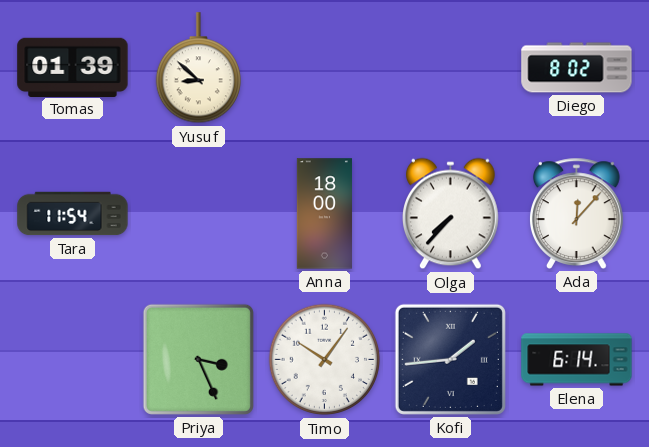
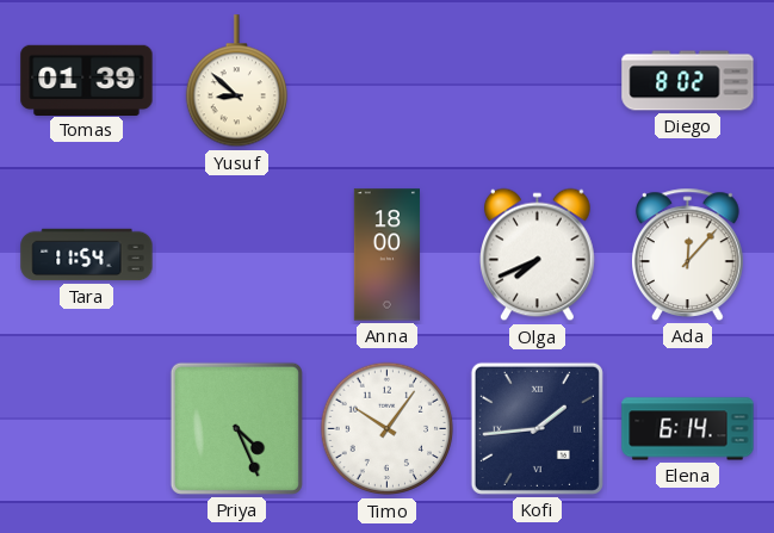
Olga: 7:37 -> 7:41
Priya: 3:26 -> 4:26
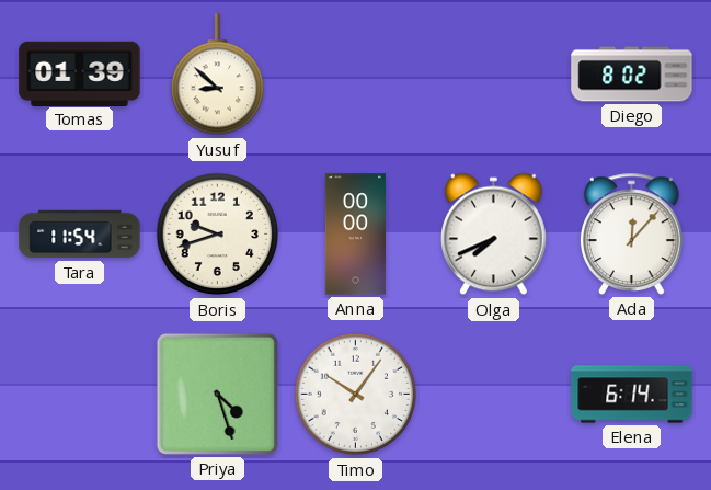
Boris: none -> 9:42
Anna: 18:00 -> 00:00
Priya: 4:26 -> 4:27
Kofi: 1:44 -> none
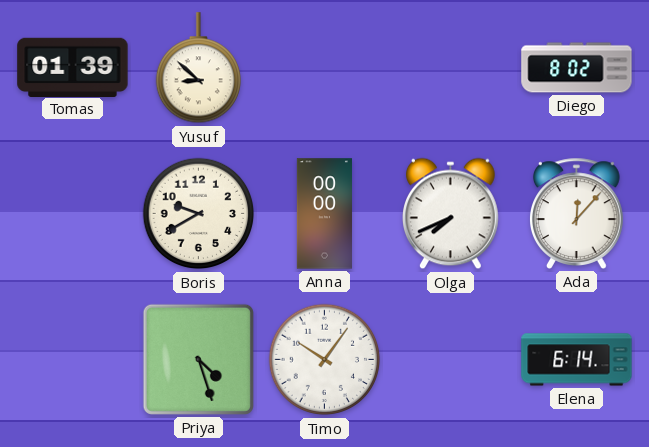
Tara: 11:54 -> none
Boris: 9:42 -> 9:40
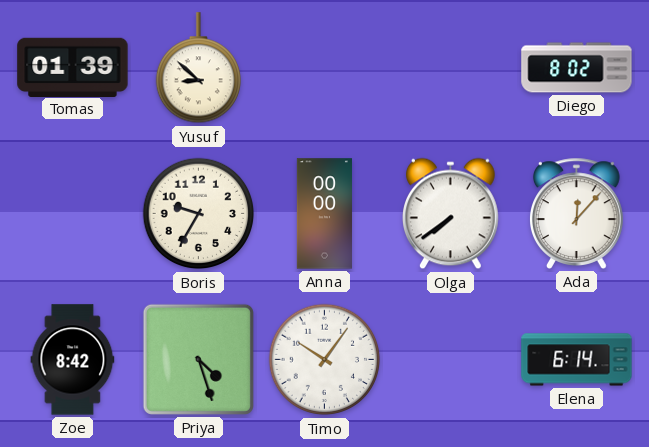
Boris: 9:40 -> 9:35
Olga: 7:41 -> 7:39
Zoe: none -> 8:42
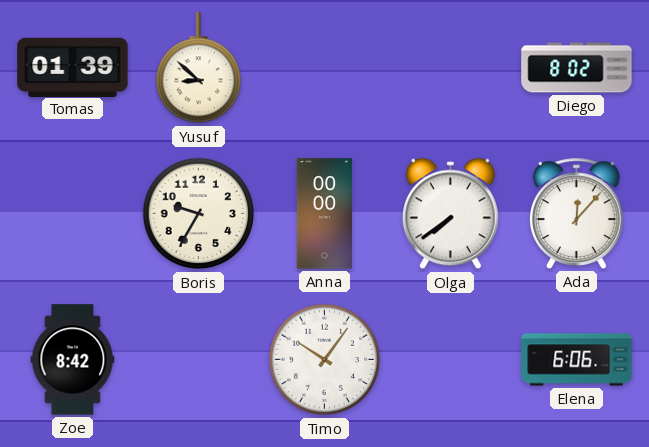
Priya: 4:27 -> none
Elena: 6:14 -> 6:06
